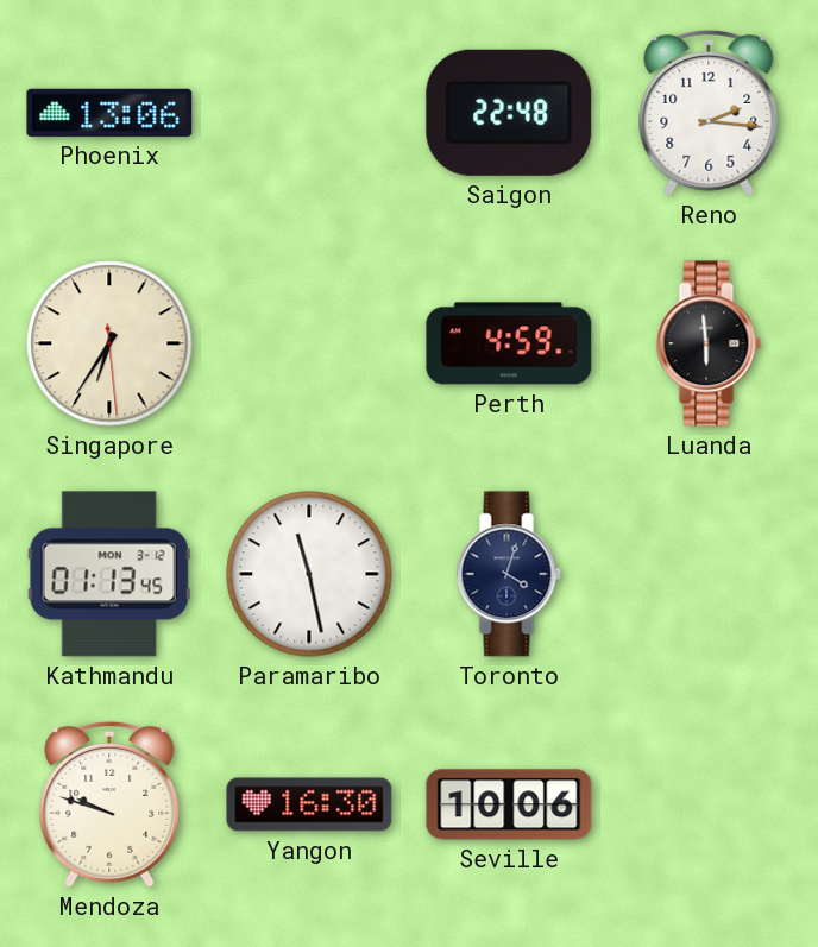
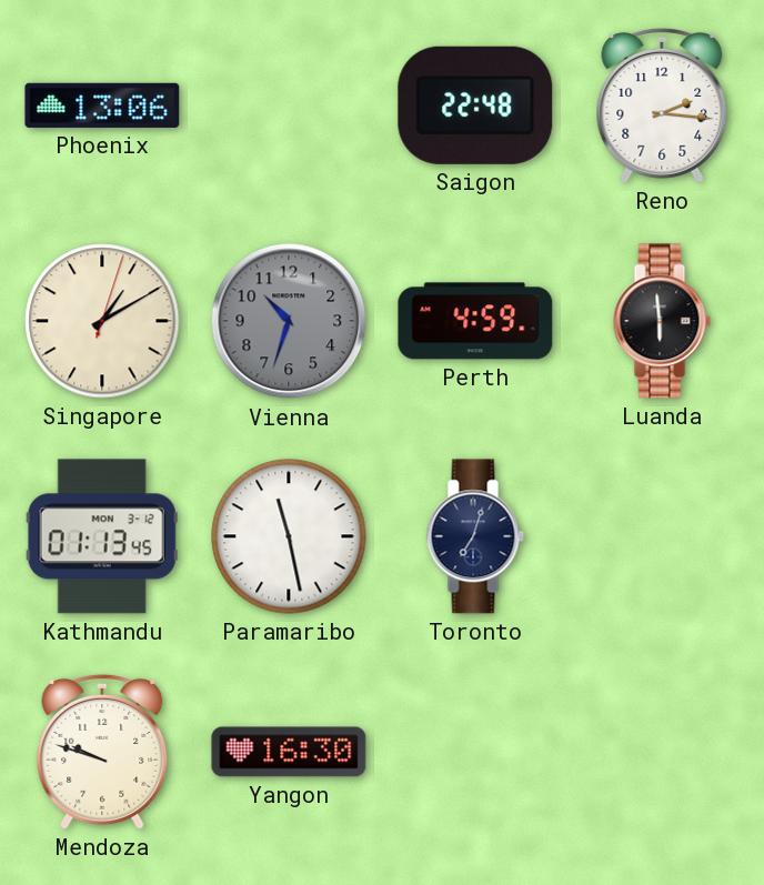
Singapore: 6:35 -> 1:10
Vienna: none -> 10:33
Toronto: 4:03 -> 7:03
Seville: 10:06 -> none
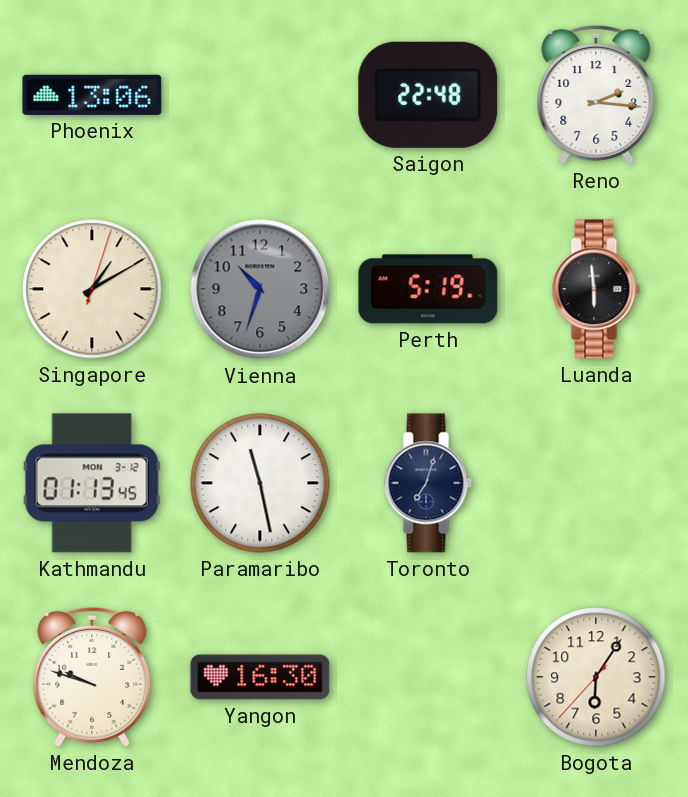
Perth: 4:59 -> 5:19
Bogota: none -> 6:05
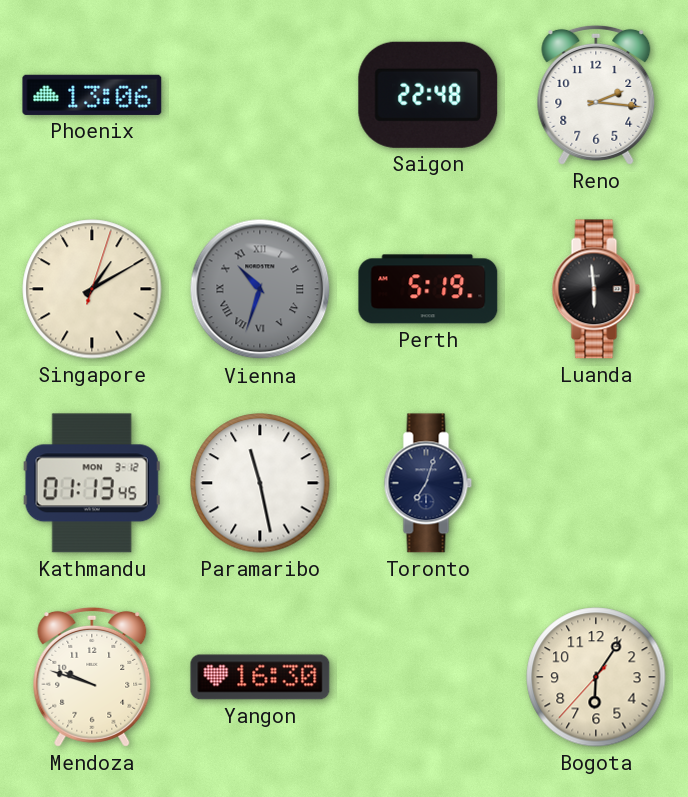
Vienna numerals: Arabic -> Roman
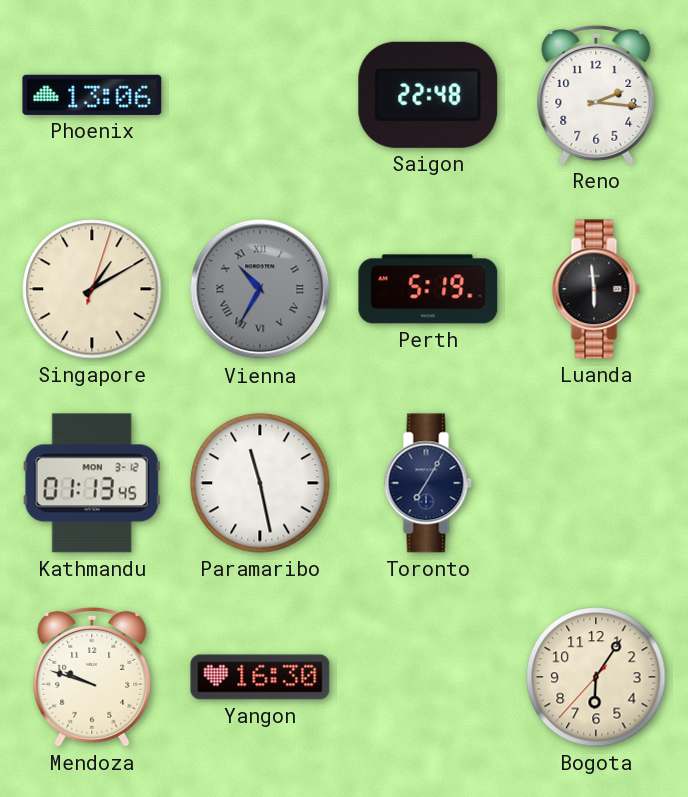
Vienna: 10:33 -> 10:35
Toronto: 7:03 -> 7:05
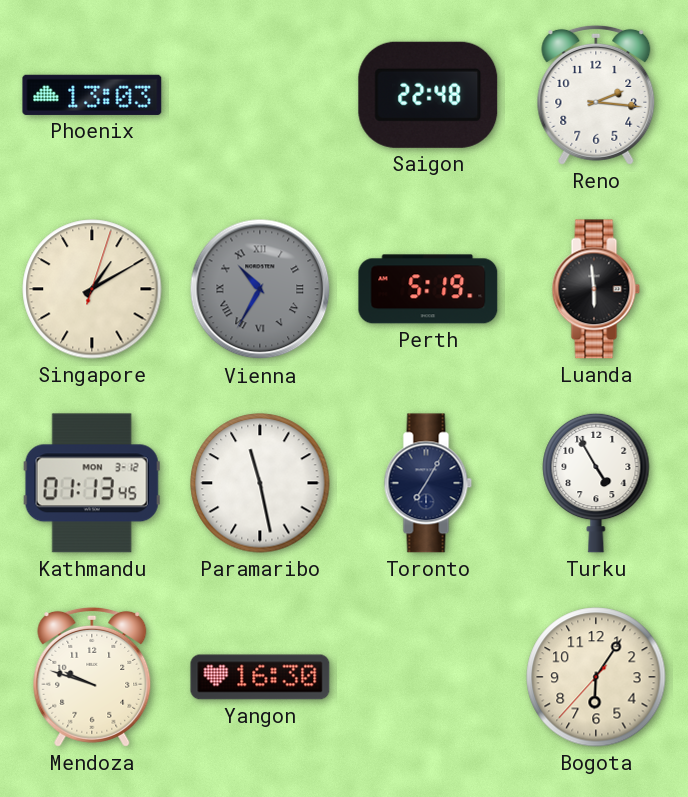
Phoenix: 13:06 -> 13:03
Turku: none -> 4:55
